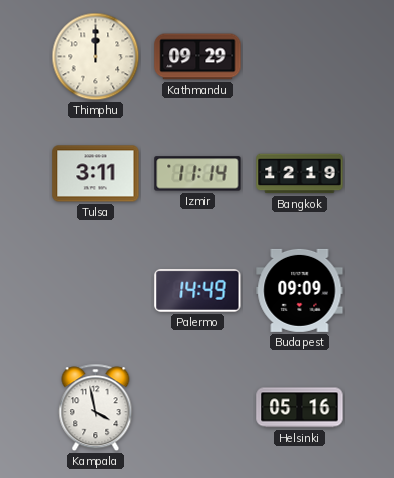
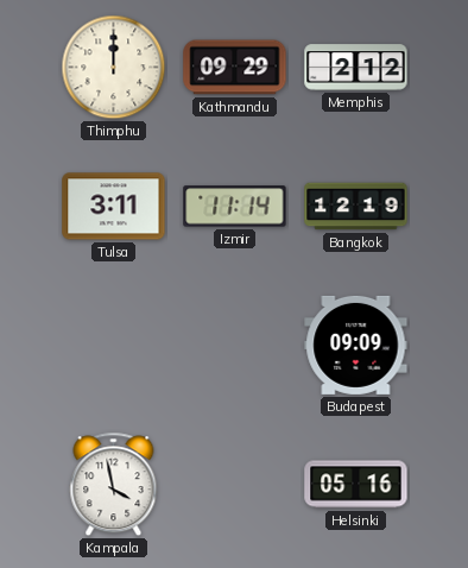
Memphis: none -> 2:12
Palermo: 14:49 -> none
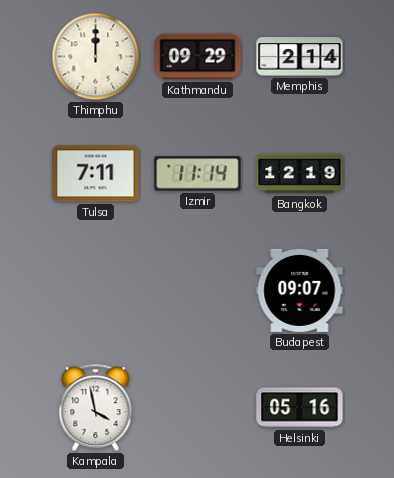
Memphis: 2:12 -> 2:14
Tulsa: 3:11 -> 7:11
Budapest: 09:09 -> 09:07
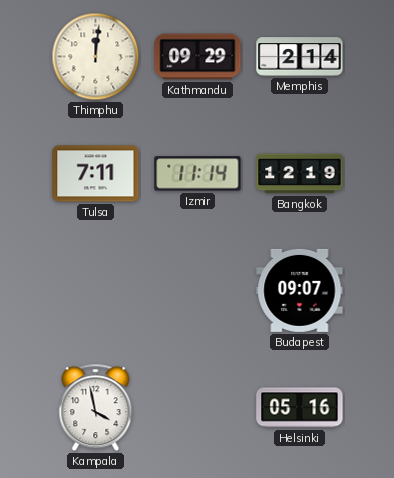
Thimphu: 12:00 -> 12:01
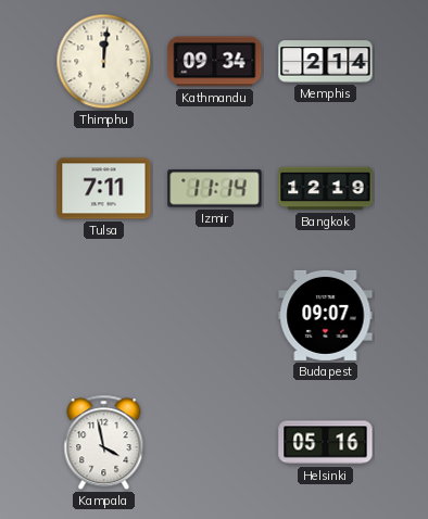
Kathmandu: 09:29 -> 09:34
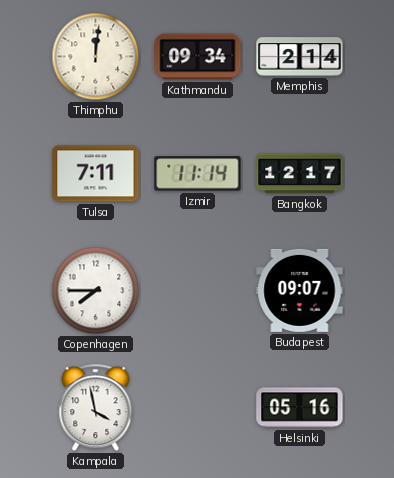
Bangkok: 12:19 -> 12:17
Copenhagen: none -> 7:45
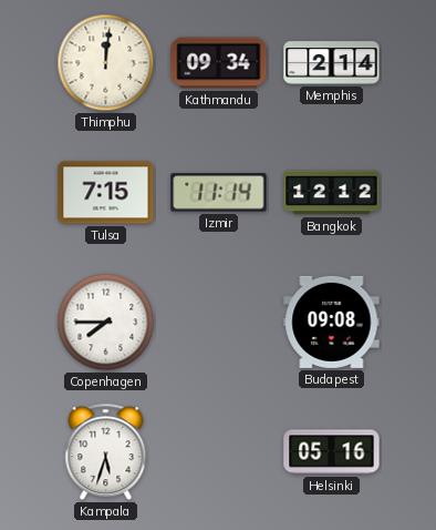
Tulsa: 7:11 -> 7:15
Bangkok: 12:17 -> 12:12
Budapest: 09:07 -> 09:08
Kampala: 3:58 -> 5:33
